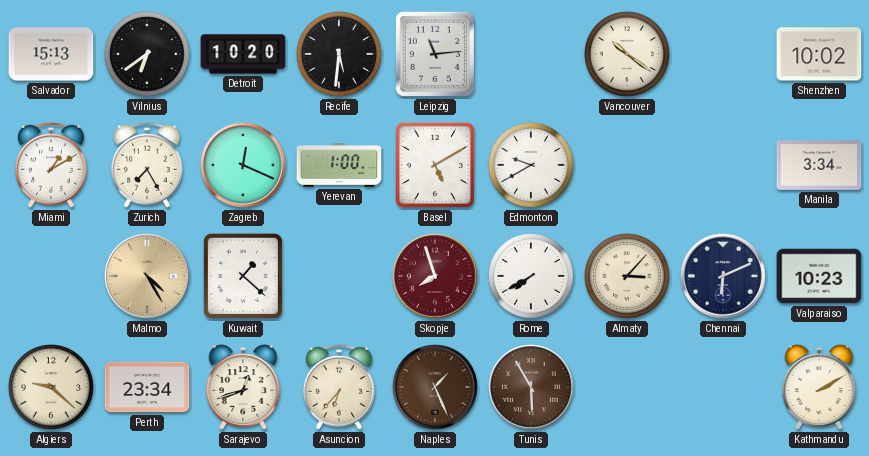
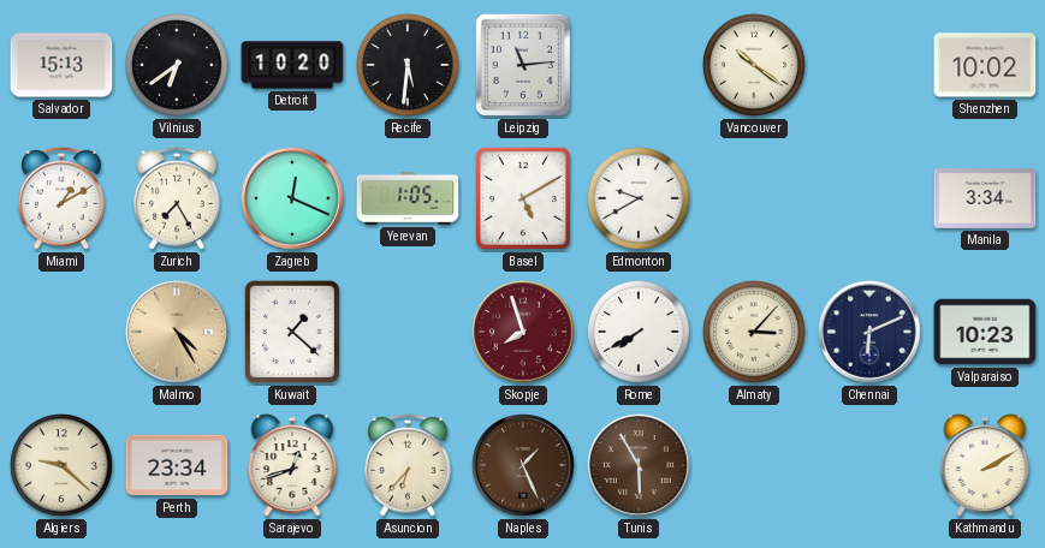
Yerevan: 1:00 -> 1:05
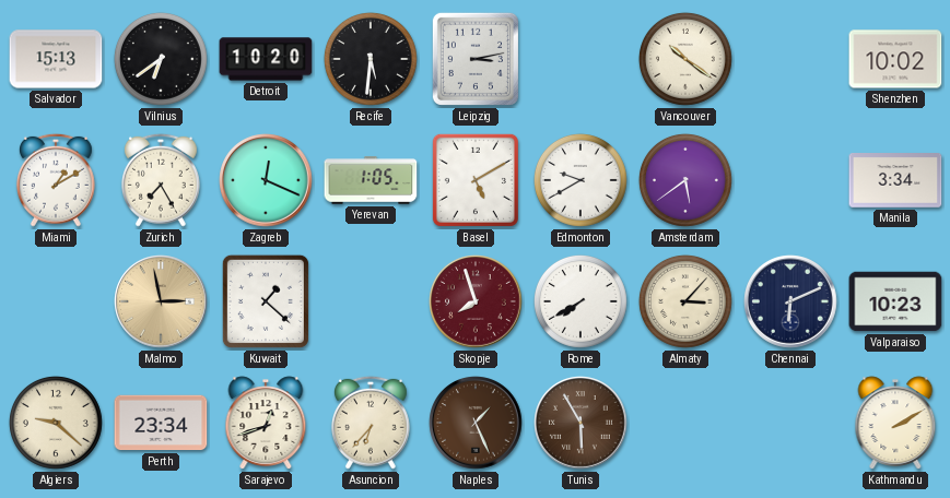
Leipzig: 11:14 -> 3:13
Amsterdam: none -> 5:39
Malmo: 4:25 -> 2:58
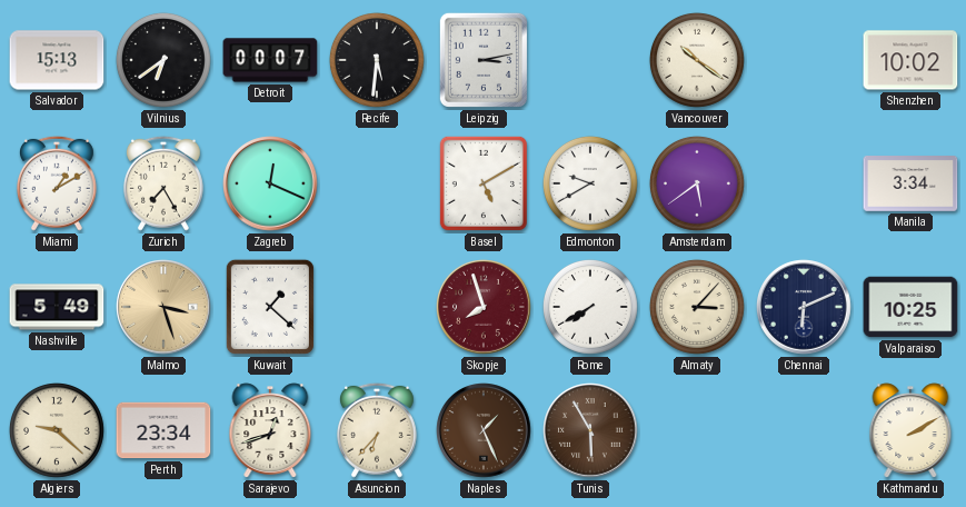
Detroit: 10:20 -> 00:07
Yerevan: 1:05 -> none
Nashville: none -> 5:49
Malmo: 2:58 -> 3:27
Valparaiso: 10:23 -> 10:25
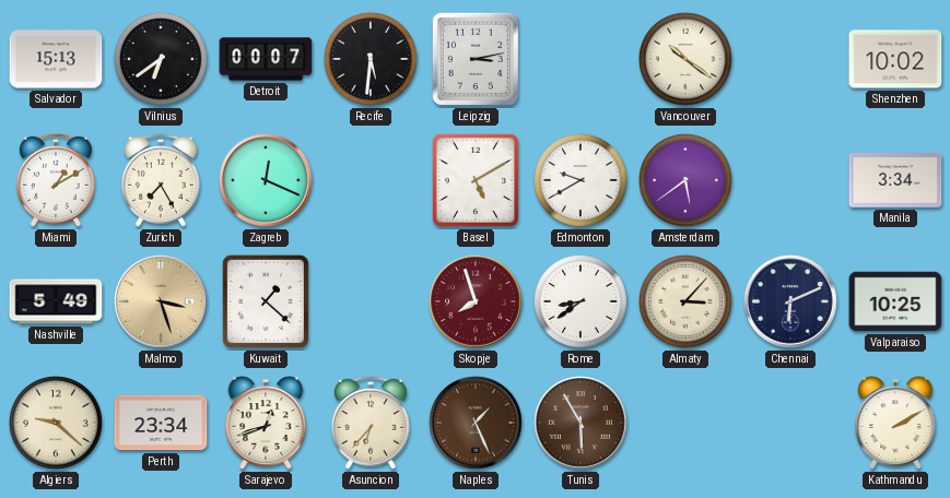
Rome: 7:40 -> 8:39
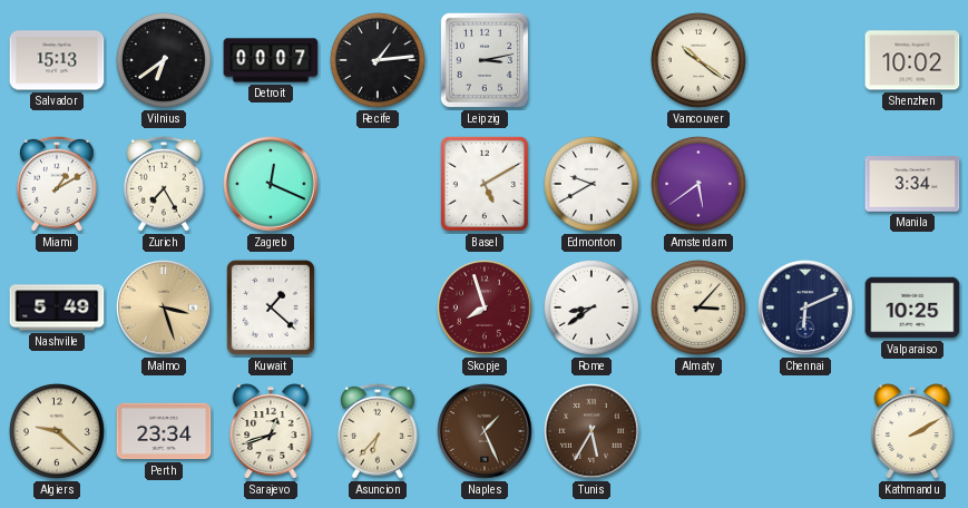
Recife: 5:31 -> 1:14
Tunis: 5:55 -> 5:35
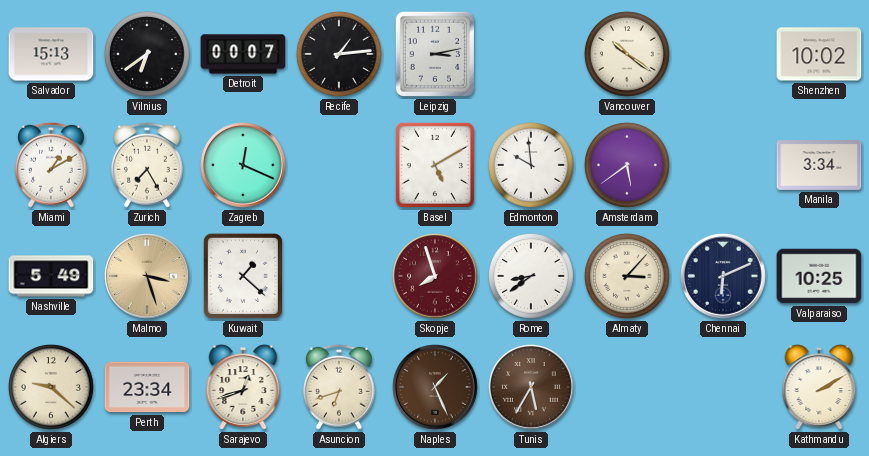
Edmonton: 9:40 -> 9:59
Asuncion: 6:37 -> 6:42
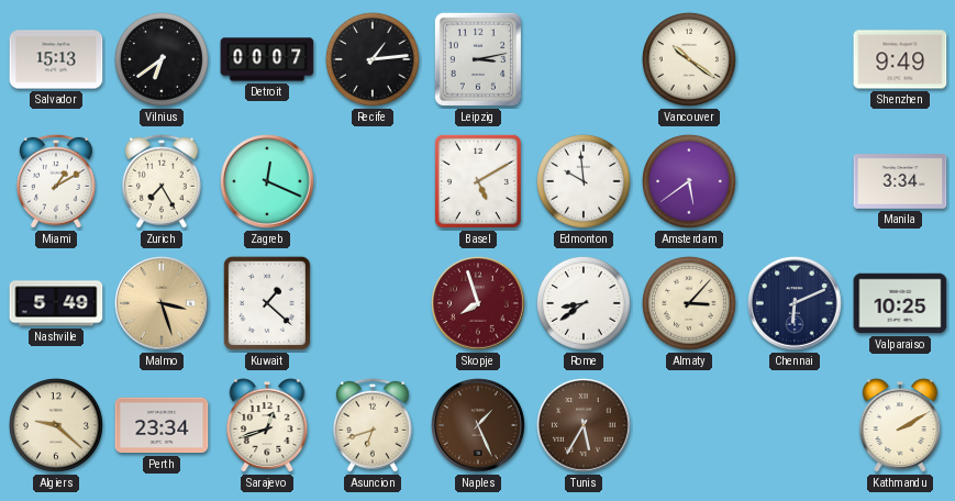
Shenzhen: 10:02 -> 9:49
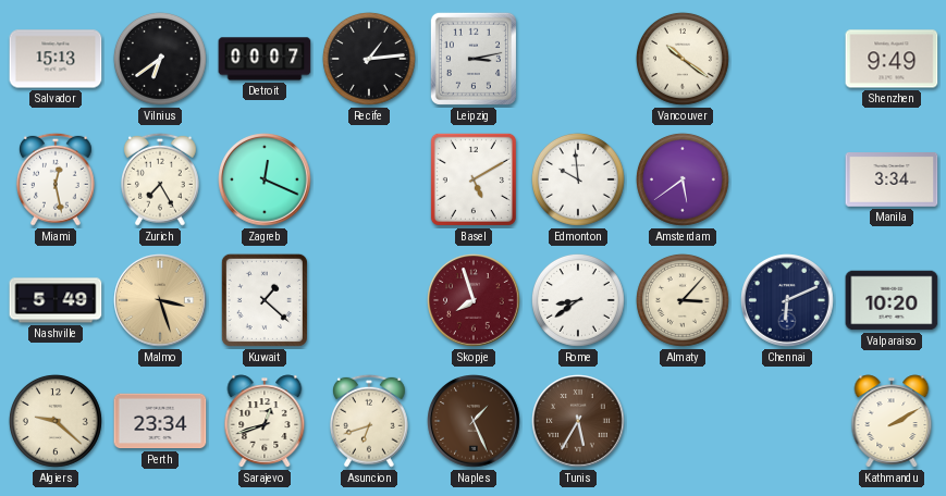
Miami: 1:10 -> 12:28
Valparaiso: 10:25 -> 10:20
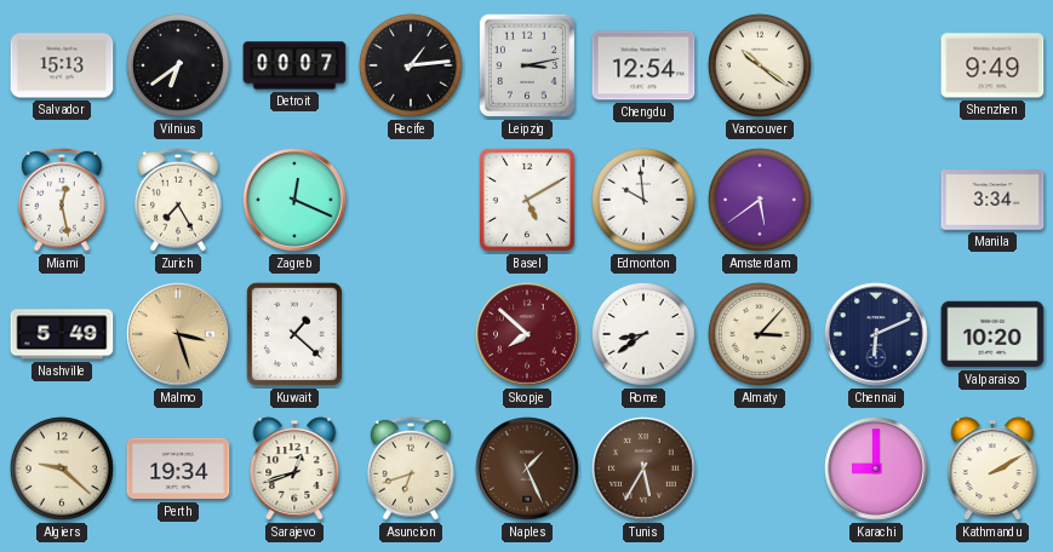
Chengdu: none -> 12:54
Skopje: 7:57 -> 7:52
Perth: 23:34 -> 19:34
Karachi: none -> 9:00
